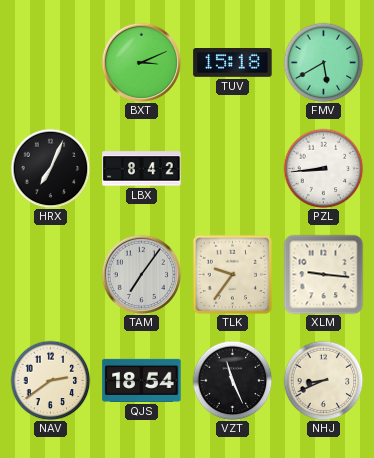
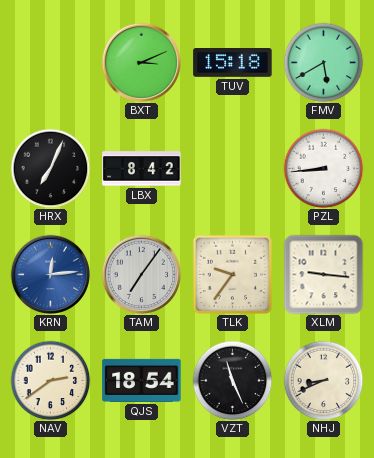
KRN: none -> 12:14
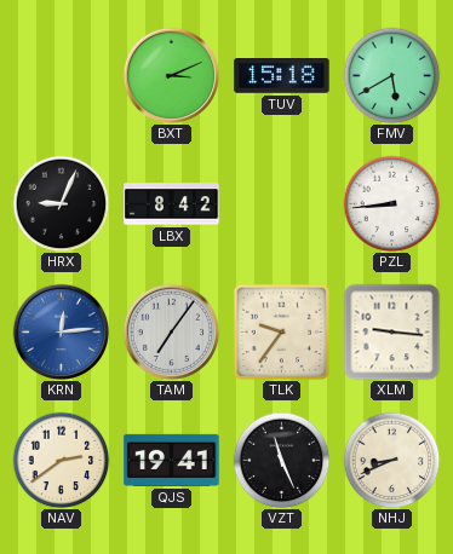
HRX: 7:04 -> 9:04
QJS: 18:54 -> 19:41
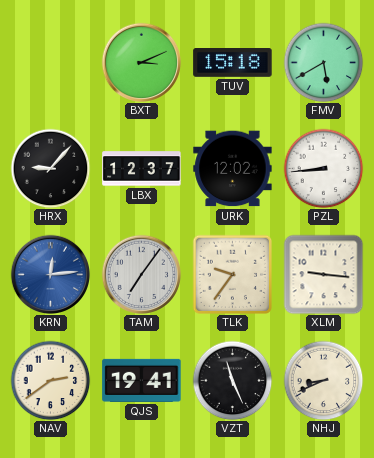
HRX: 9:04 -> 9:07
LBX: 8:42 -> 12:37
URK: none -> 12:02
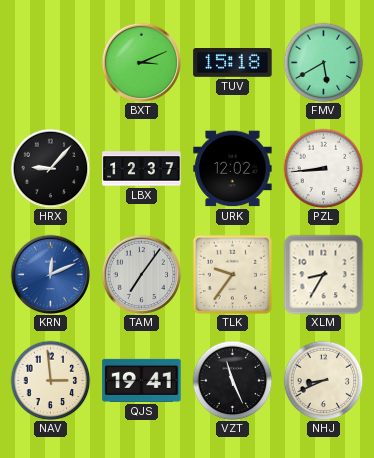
KRN: 12:14 -> 12:11
XLM: 9:16 -> 8:35
NAV: 2:39 -> 2:59
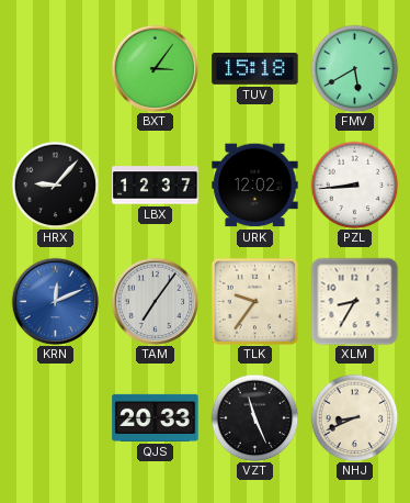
BXT: 3:11 -> 3:06
NAV: 2:59 -> none
QJS: 19:41 -> 20:33
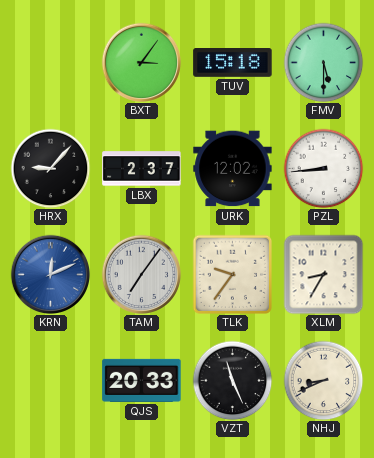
FMV: 5:40 -> 5:30
LBX: 12:37 -> 2:37
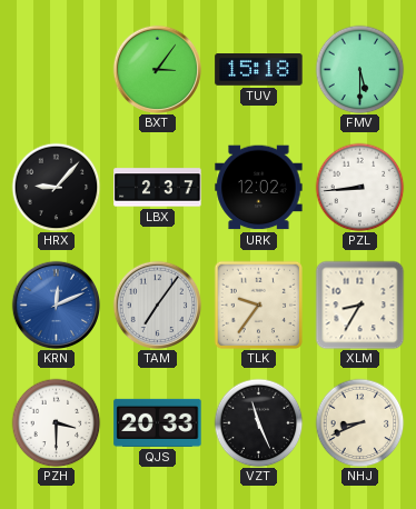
PZH: none -> 3:30
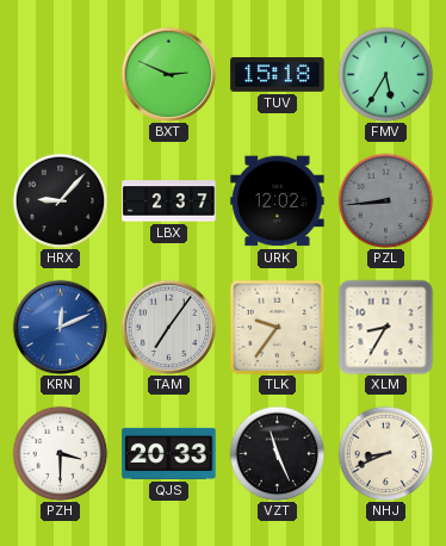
BXT: 3:06 -> 2:49
FMV: 5:30 -> 5:35
PZL dial: white -> grey
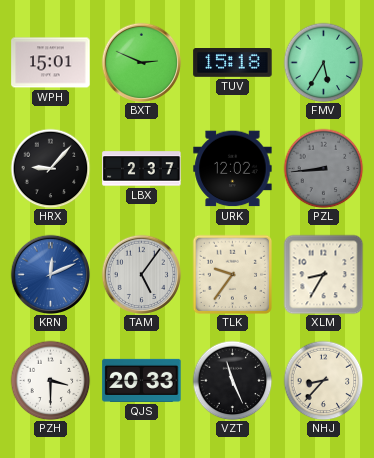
WPH: none -> 15:01
TAM: 7:06 -> 5:06
NHJ: 8:41 -> 8:37
